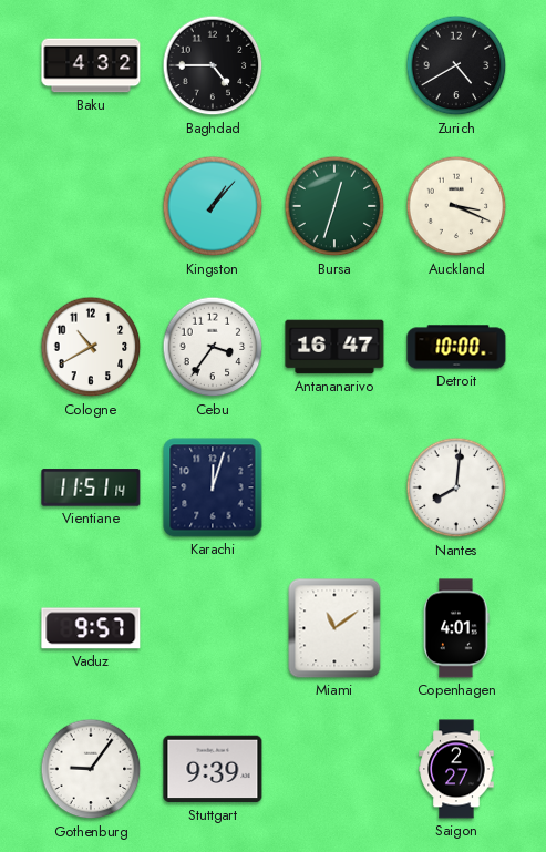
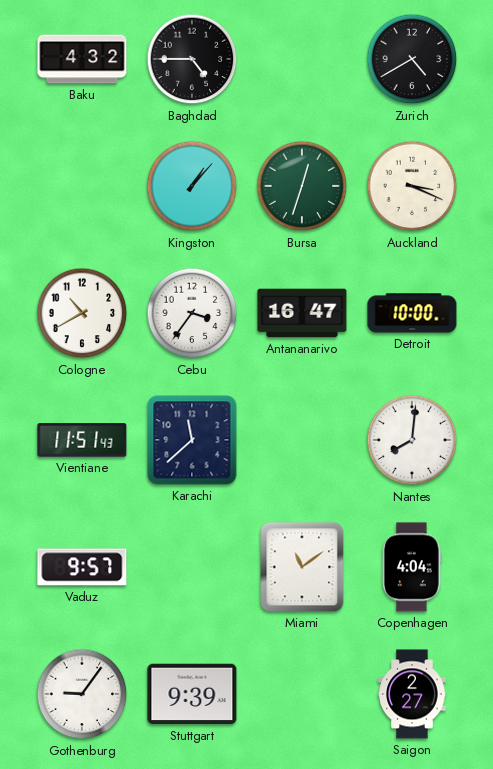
Vientiane: 11:51:14 -> 11:51:43
Karachi: 12:03 -> 11:38
Copenhagen: 4:01 -> 4:04
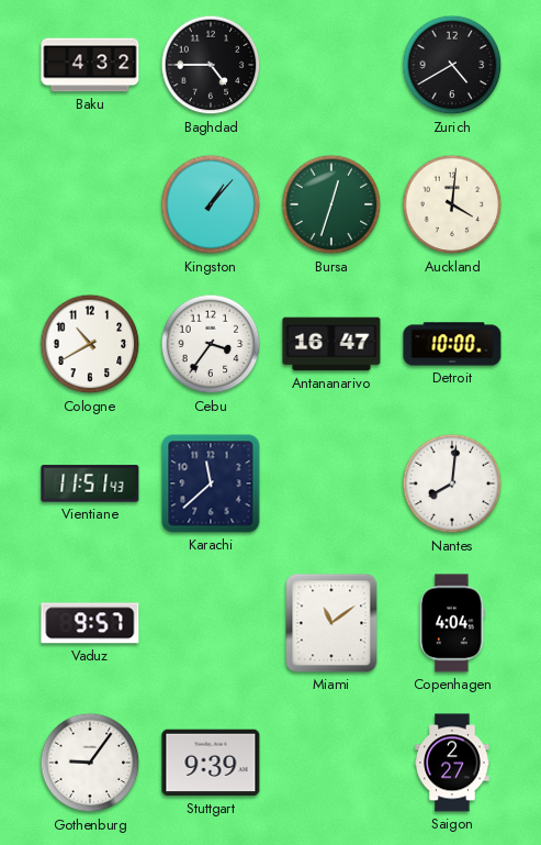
Auckland: 3:19 -> 4:01
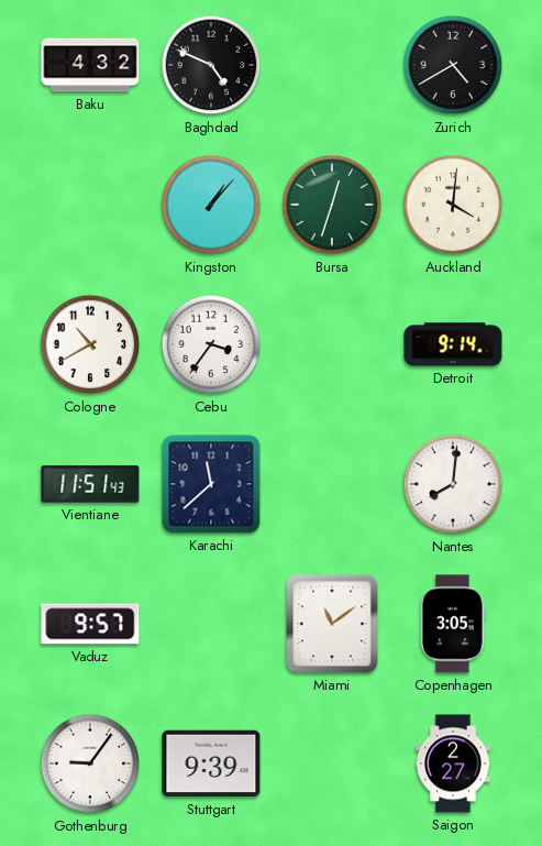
Baghdad: 4:45 -> 4:49
Antananarivo: 16:47 -> none
Detroit: 10:00 -> 9:14
Copenhagen: 4:04 -> 3:05
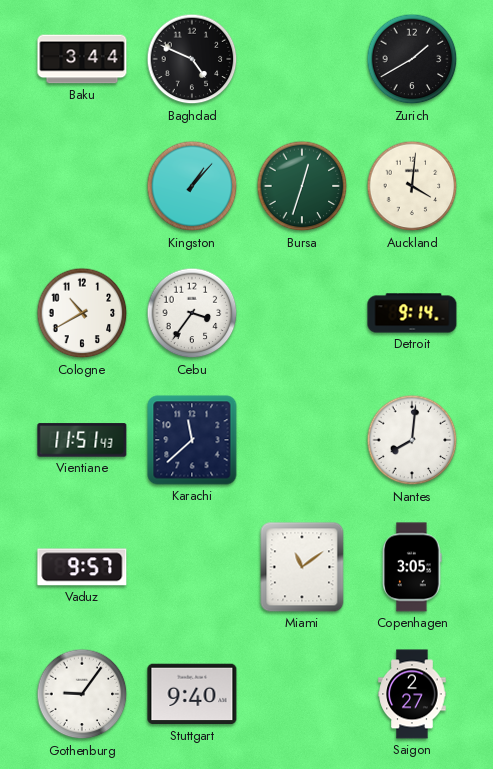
Baku: 4:32 -> 3:44
Zurich: 4:40 -> 1:40
Stuttgart: 9:39 -> 9:40
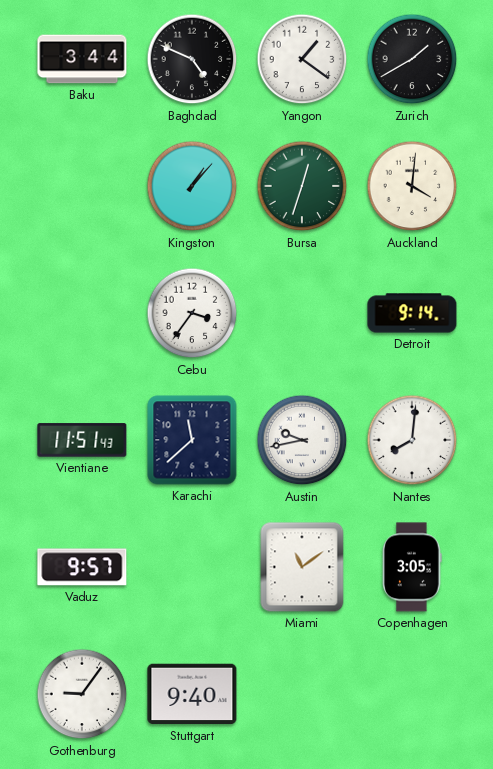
Yangon: none -> 1:21
Cologne: 10:40 -> none
Austin: none -> 9:43
Saigon: 2:27 -> none
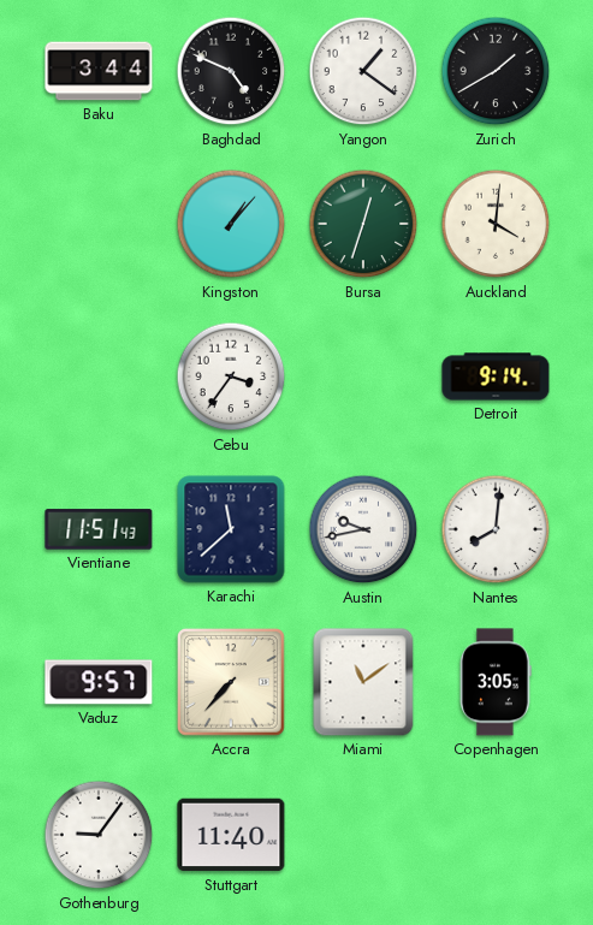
Accra: none -> 7:37
Stuttgart: 9:40 -> 11:40
